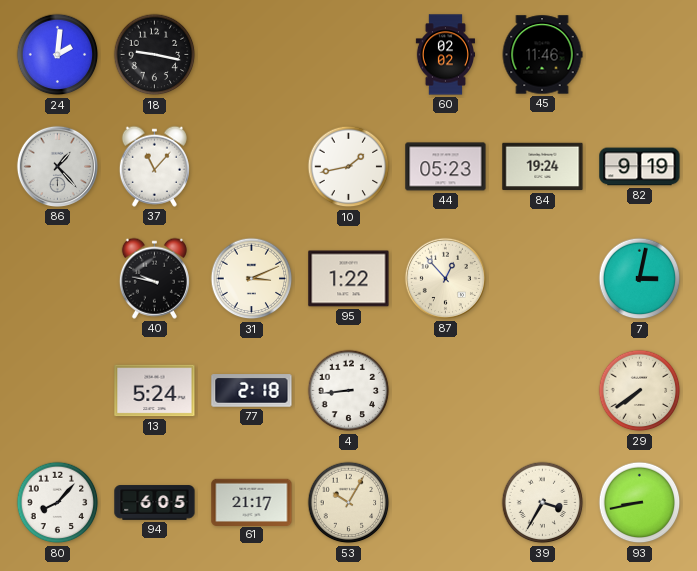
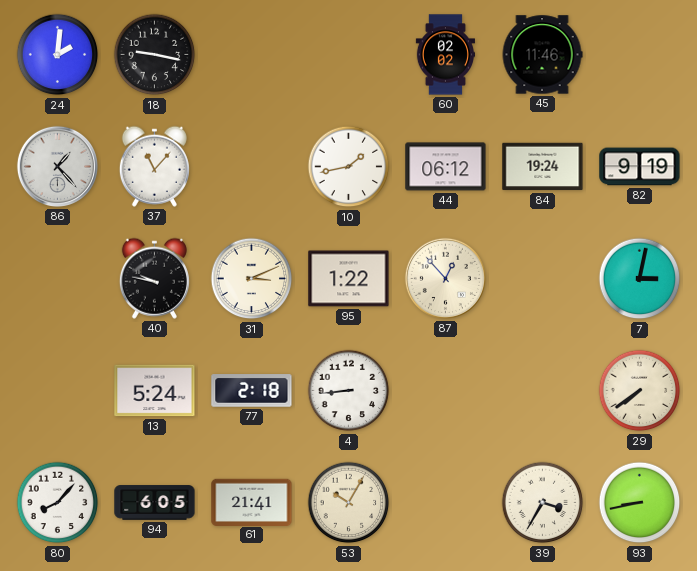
44: 05:23 -> 06:12
61: 21:17 -> 21:41
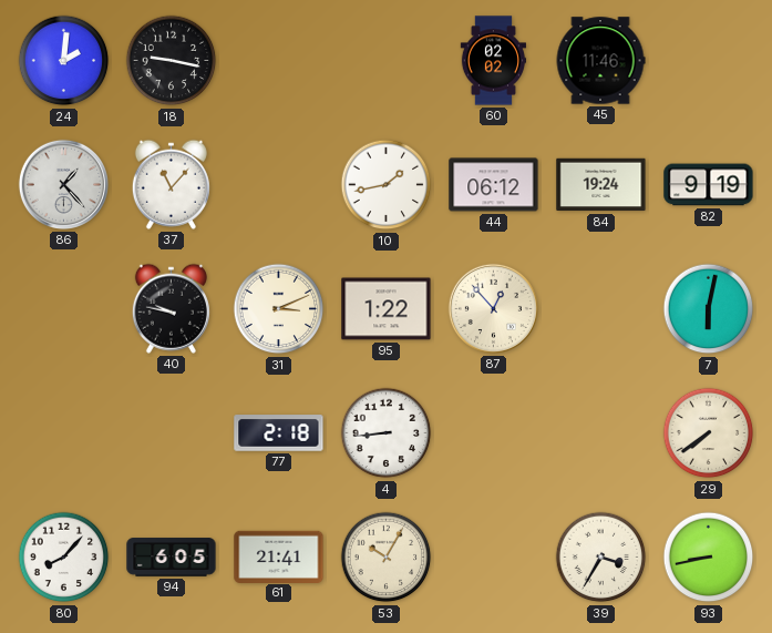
7: 3:02 -> 6:02
13: 5:24 -> none
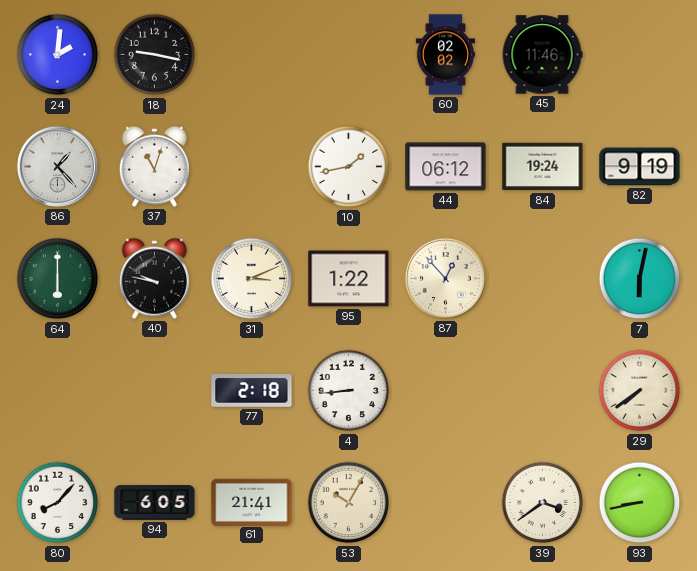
37: 11:07 -> 11:03
64: none -> 6:00
39: 3:35 -> 3:39
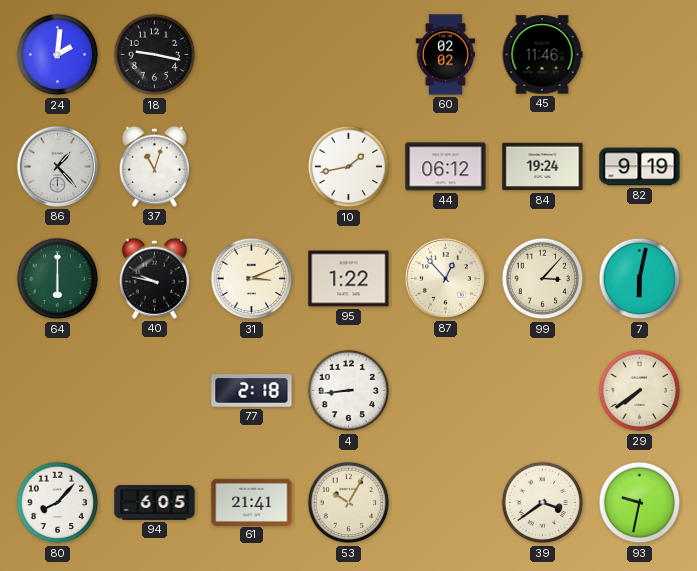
99: none -> 3:07
93: 8:43 -> 9:32
